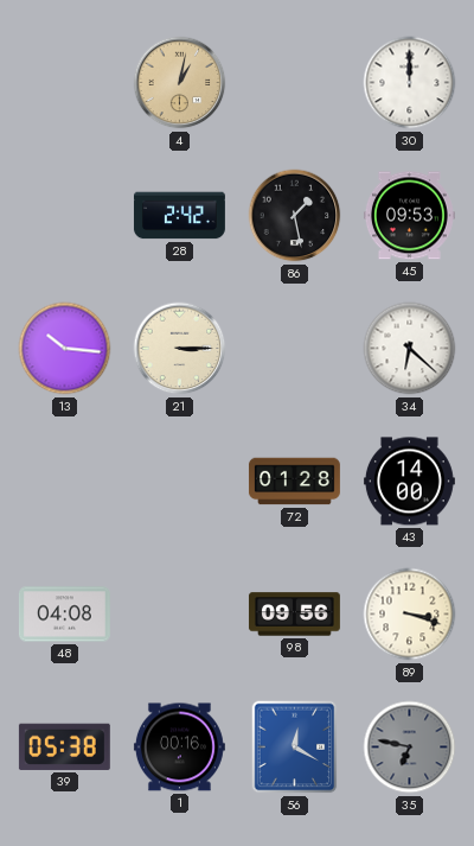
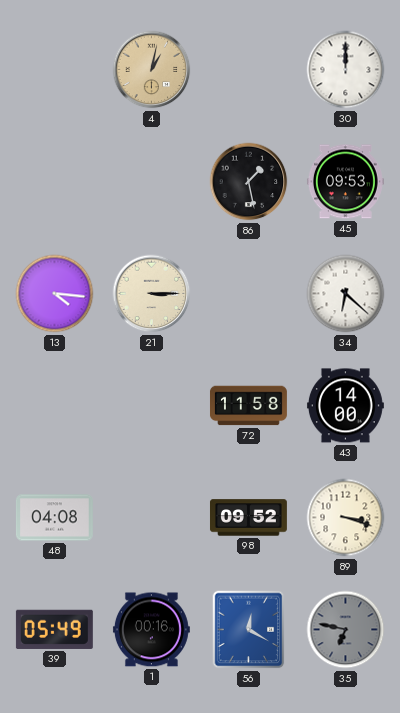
28: 2:42 -> none
13: 10:16 -> 4:16
72: 01:28 -> 11:58
98: 09:56 -> 09:52
39: 05:38 -> 05:49
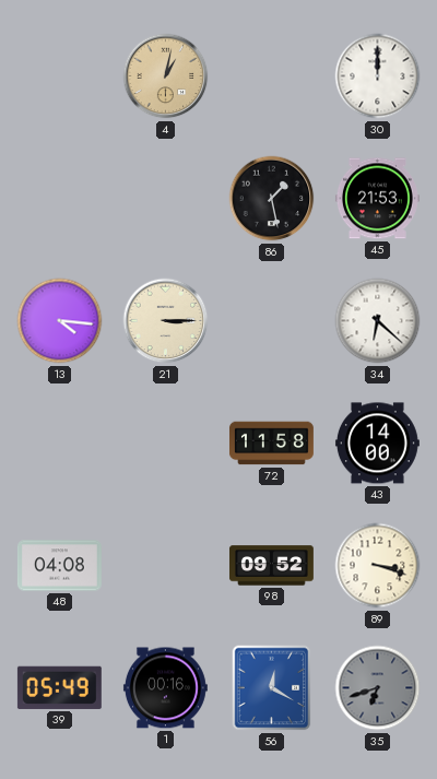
45: 09:53 -> 21:53
35: 6:47 -> 6:42
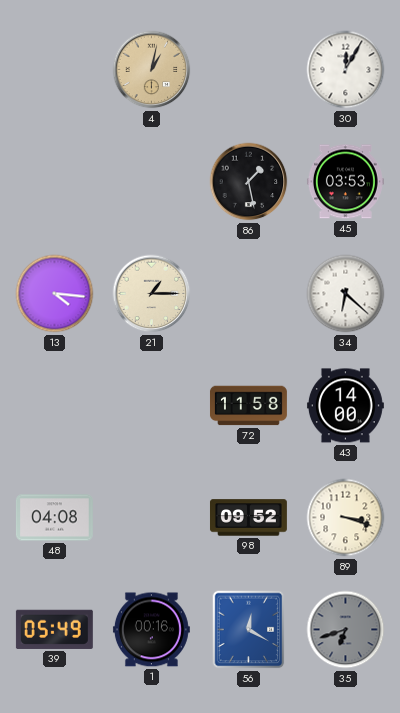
30: 12:00 -> 12:05
45: 21:53 -> 03:53
21: 3:15 -> 1:15
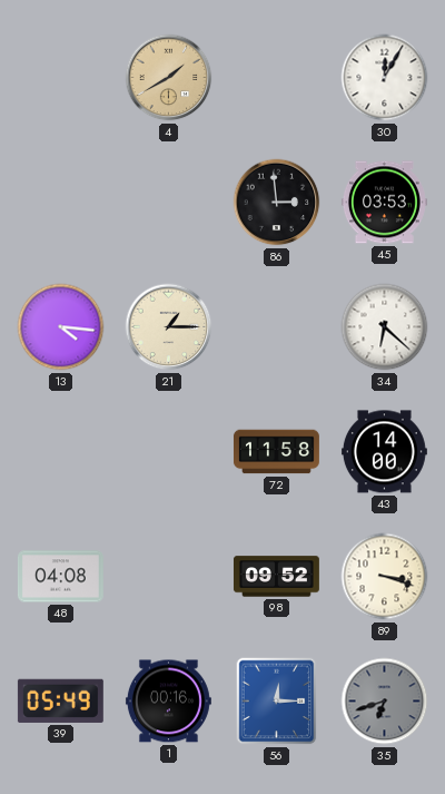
4: 1:02 -> 1:40
86: 1:28 -> 2:59
56: 12:20 -> 12:15
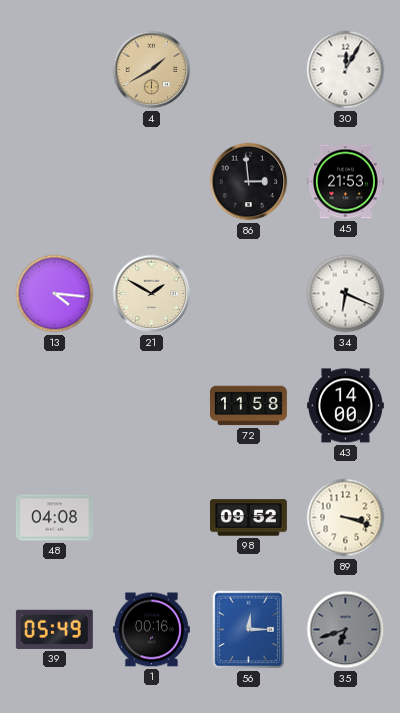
45: 03:53 -> 21:53
21: 1:15 -> 1:50
34: 6:22 -> 6:19
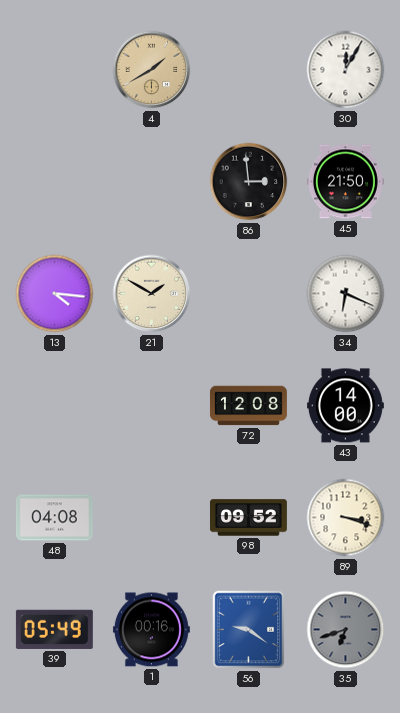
45: 21:53 -> 21:50
72: 11:58 -> 12:08
56: 12:15 -> 9:21
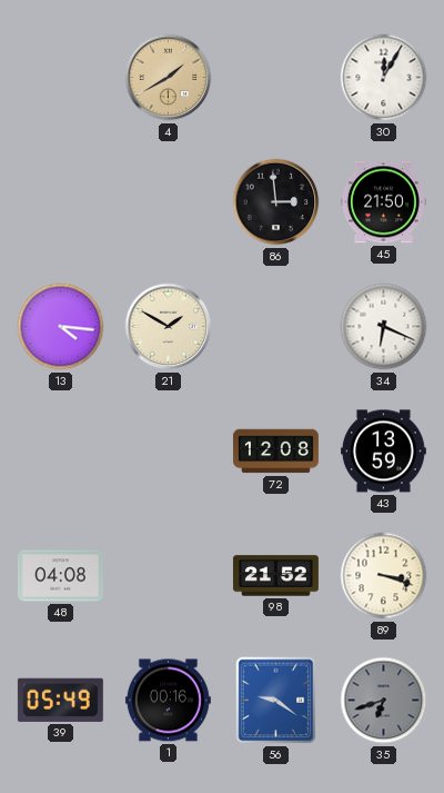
43: 14:00 -> 13:59
98: 09:52 -> 21:52
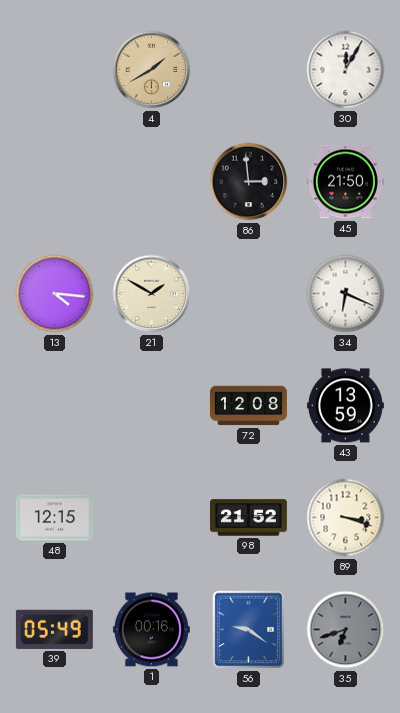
48: 04:08 -> 12:15
